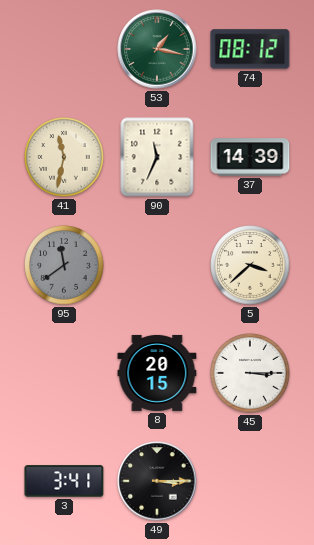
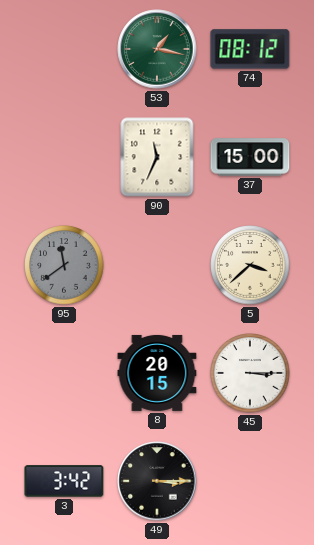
41: 11:32 -> none
37: 14:39 -> 15:00
3: 3:41 -> 3:42
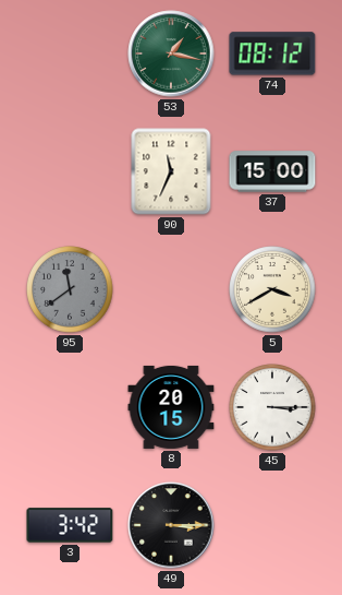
5: 3:38 -> 3:40
